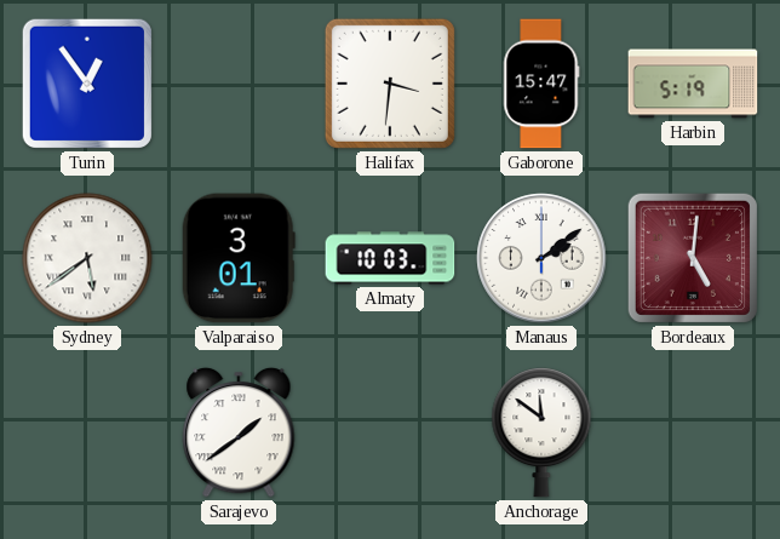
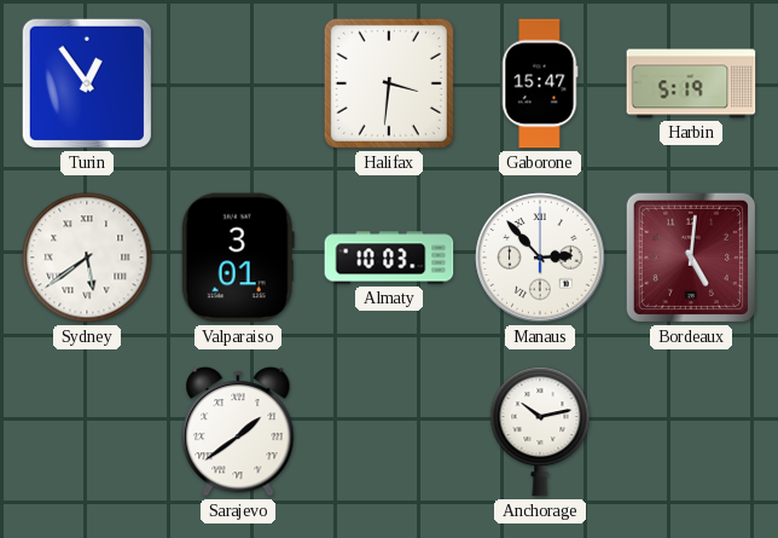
Manaus: 2:09 -> 2:53
Anchorage: 11:51 -> 10:13
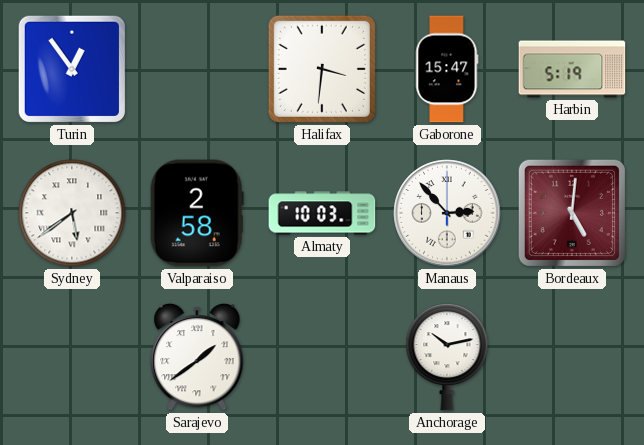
Valparaiso: 3:01 -> 2:58
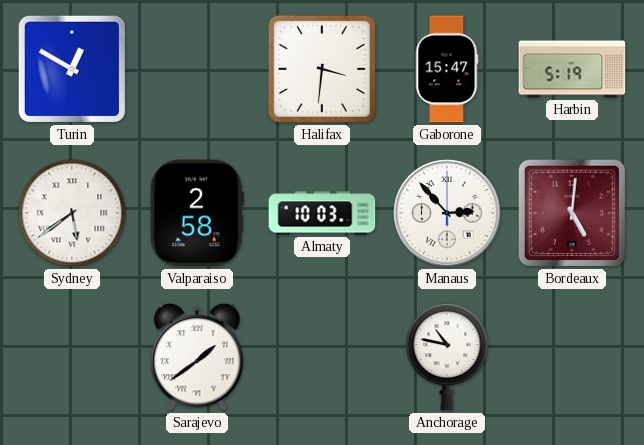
Turin: 12:54 -> 12:50
Anchorage: 10:13 -> 10:47
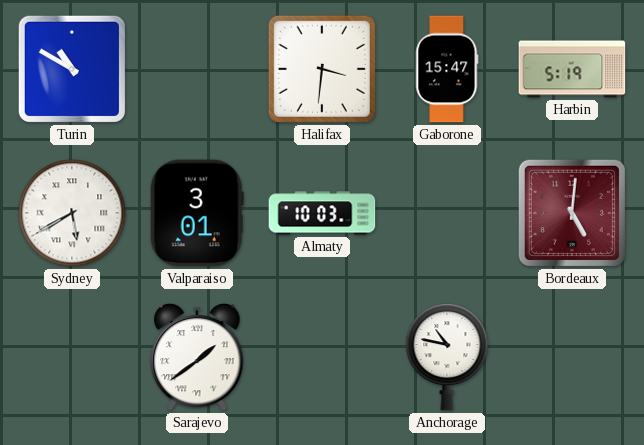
Turin: 12:50 -> 10:50
Sydney: 5:39 -> 5:40
Valparaiso: 2:58 -> 3:01
Manaus: 2:53 -> none
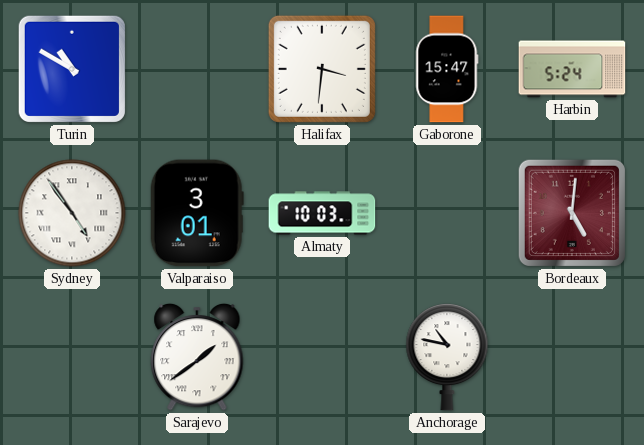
Harbin: 5:19 -> 5:24
Sydney: 5:40 -> 4:54
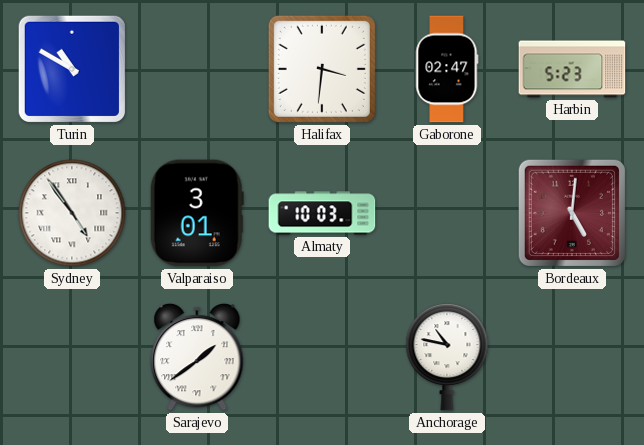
Gaborone: 15:47 -> 02:47
Harbin: 5:24 -> 5:23
